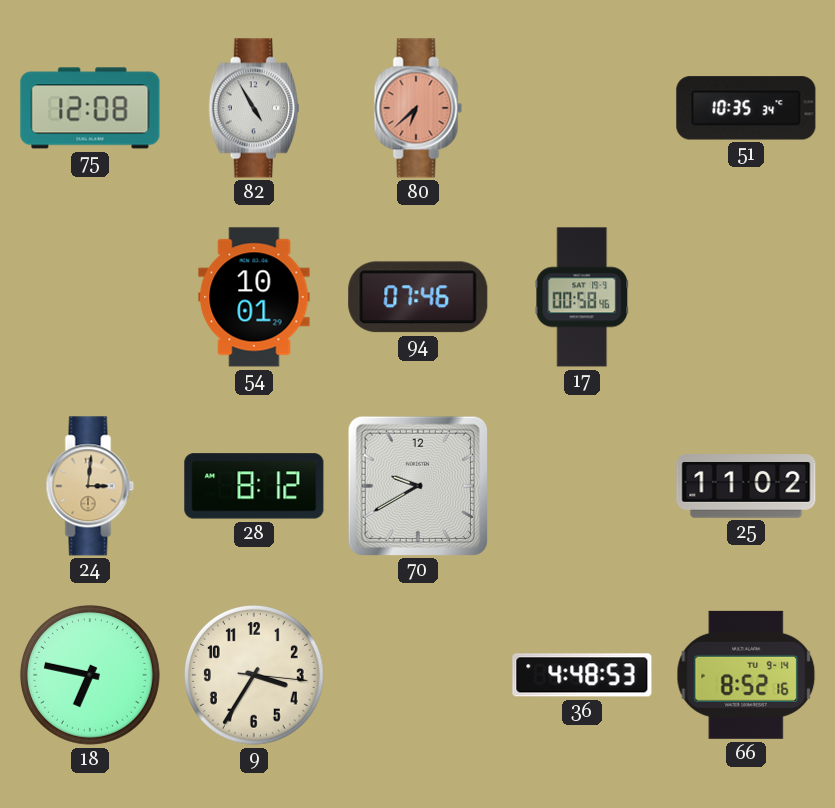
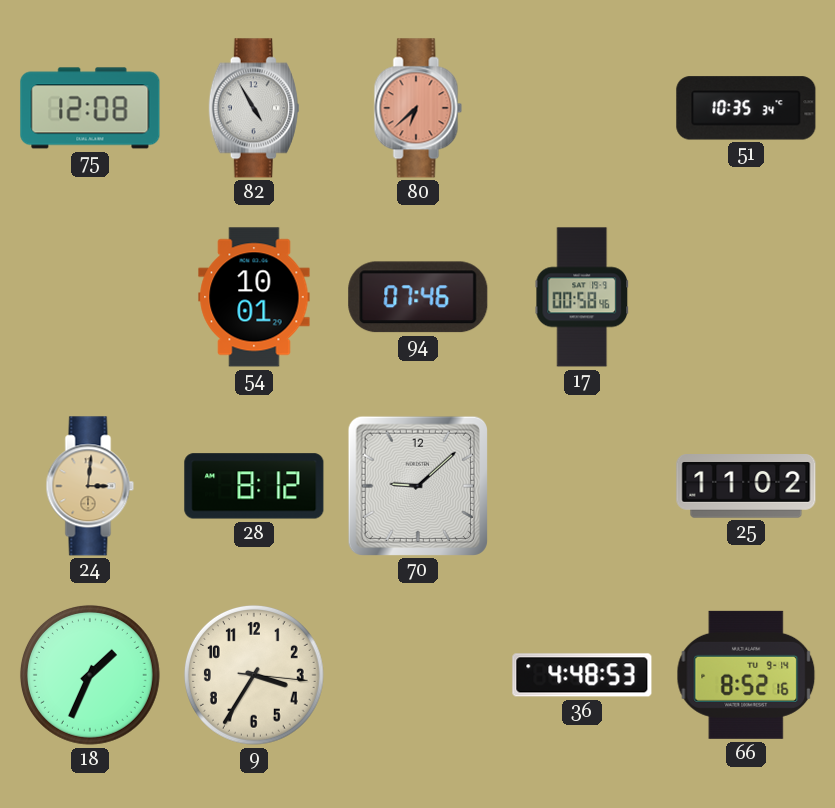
70: 9:40 -> 9:08
18: 6:47 -> 1:34
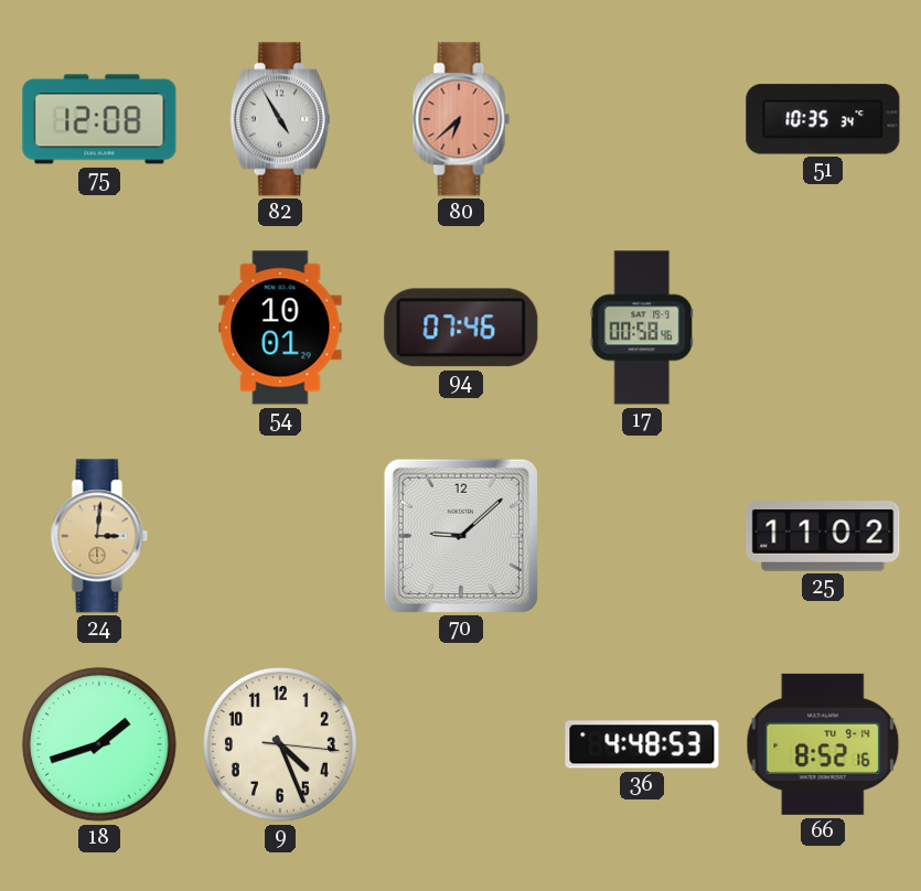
28: 8:12 -> none
18: 1:34 -> 1:42
9: 3:35 -> 4:26
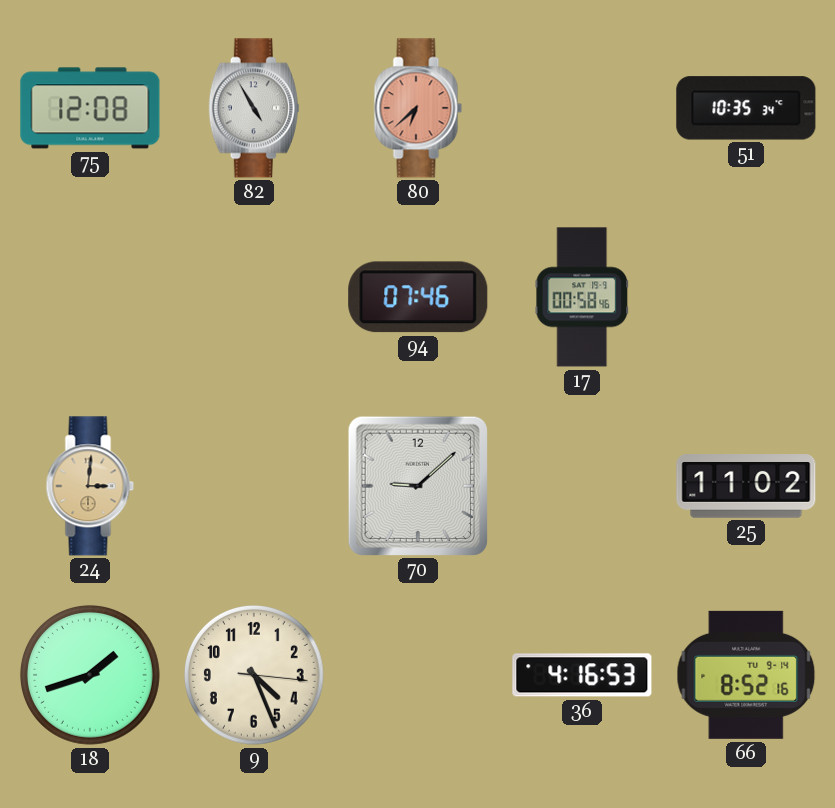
54: 10:01 -> none
36: 4:48 -> 4:16
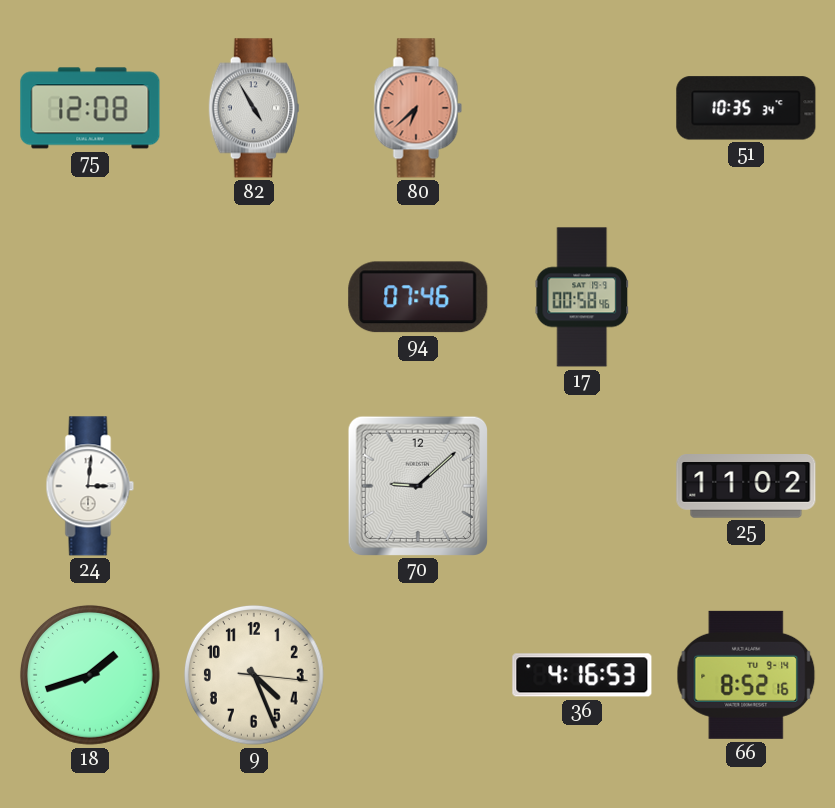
24 dial: champagne -> white
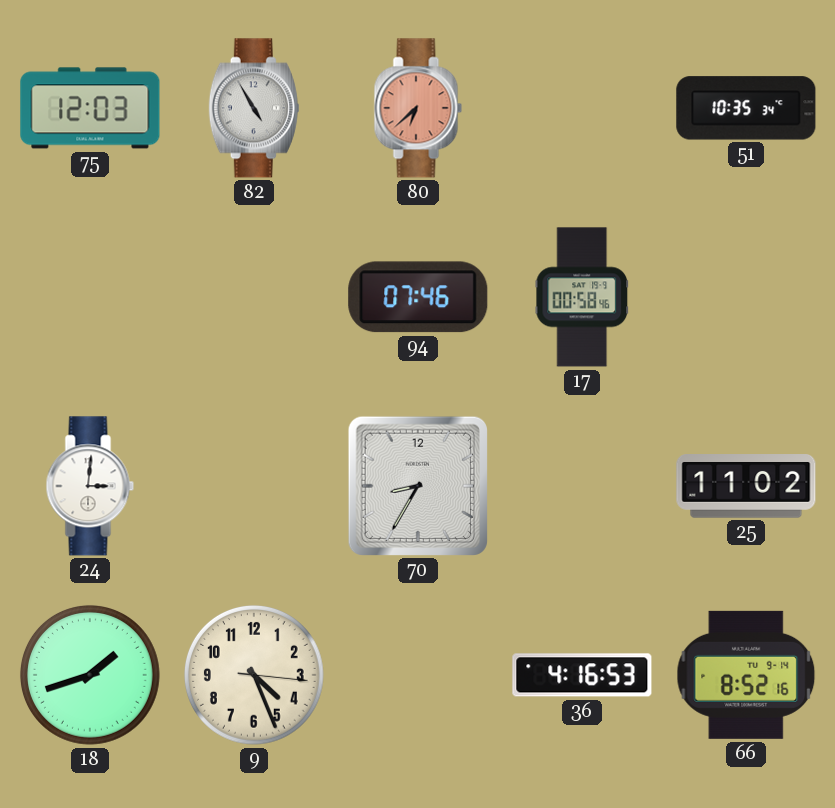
75: 12:08 -> 12:03
70: 9:08 -> 8:35
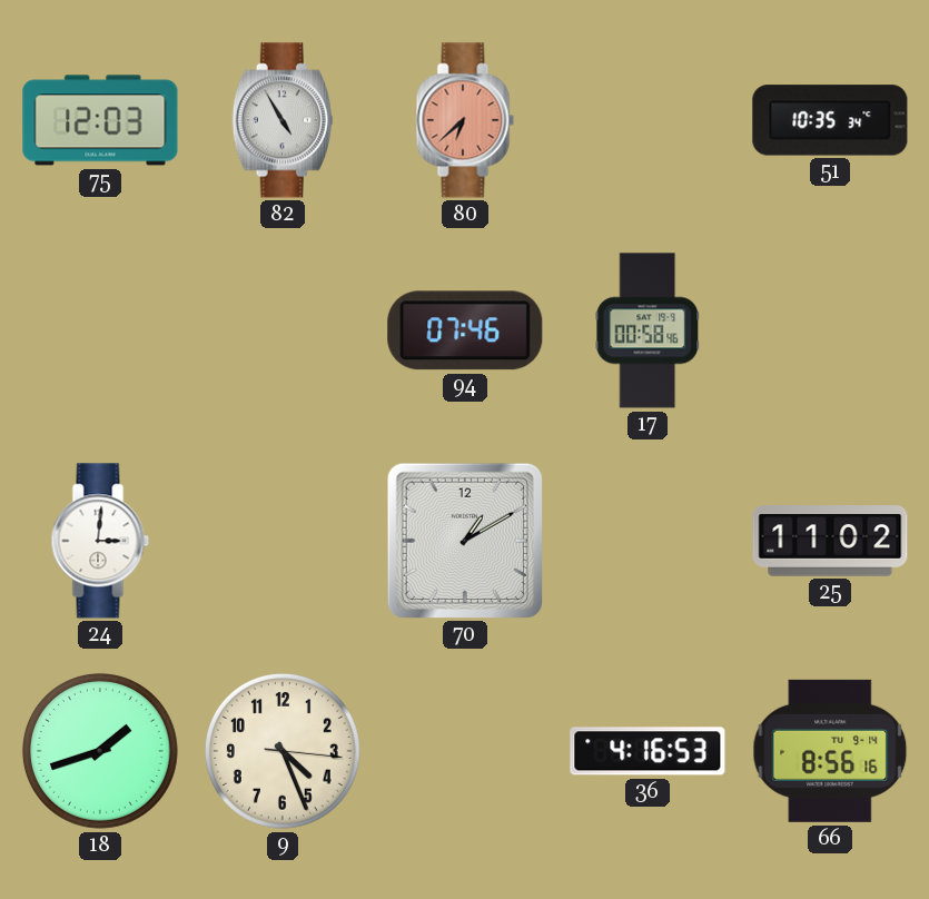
70: 8:35 -> 1:10
66: 8:52 -> 8:56
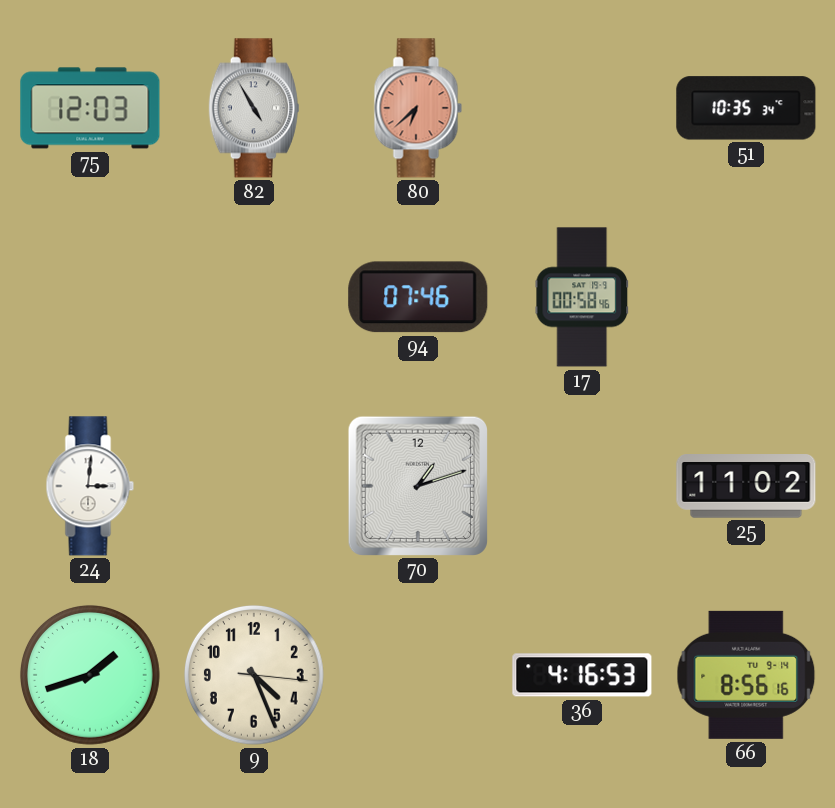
70: 1:10 -> 1:12
